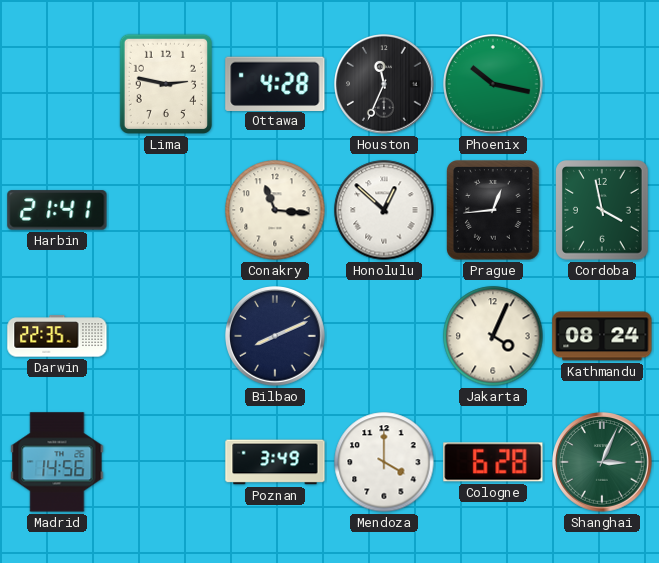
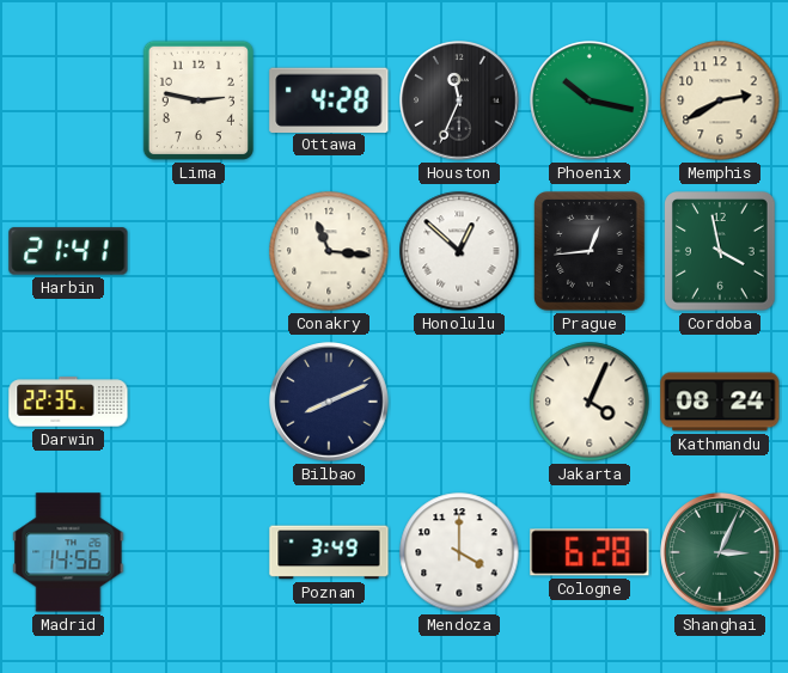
Memphis: none -> 2:40
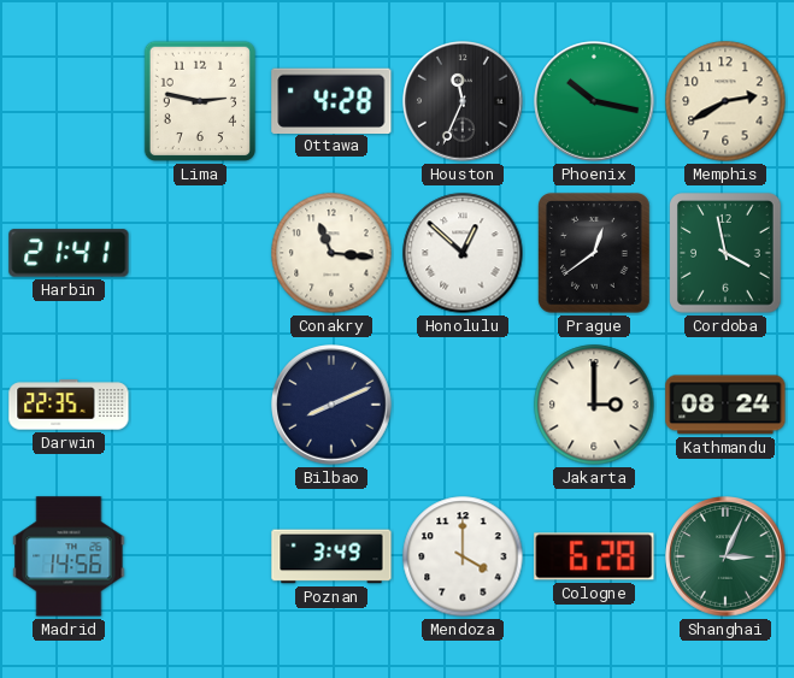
Prague: 12:44 -> 12:39
Jakarta: 4:04 -> 3:00
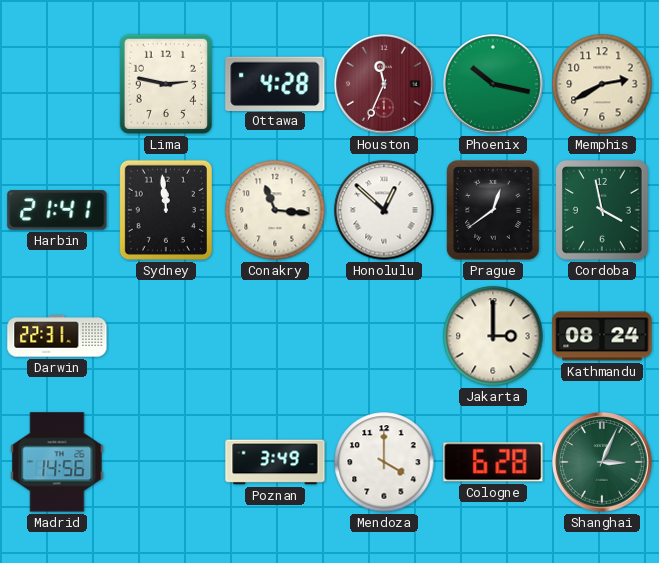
Houston dial: black -> burgundy
Sydney: none -> 11:59
Darwin: 22:35 -> 22:31
Bilbao: 8:11 -> none
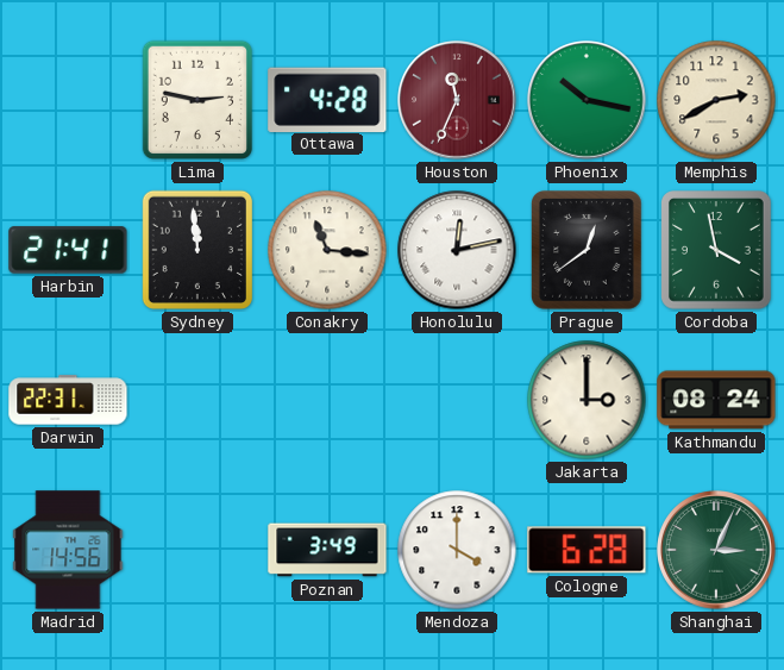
Honolulu: 12:52 -> 12:13
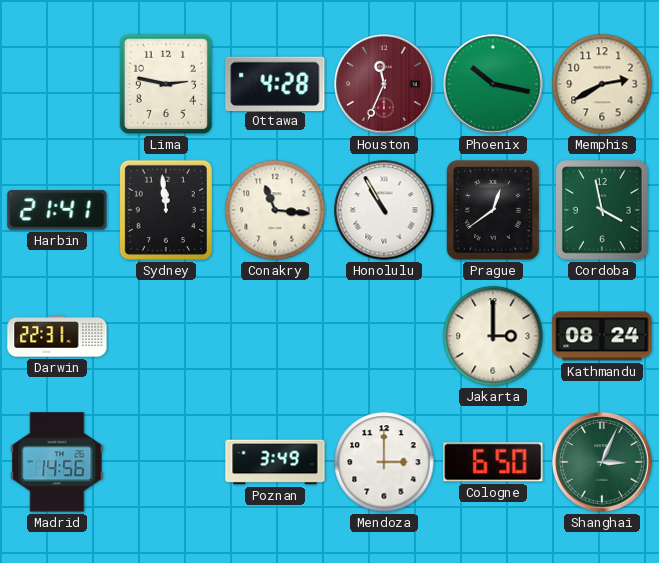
Honolulu: 12:13 -> 10:55
Mendoza: 4:00 -> 3:00
Cologne: 6:28 -> 6:50
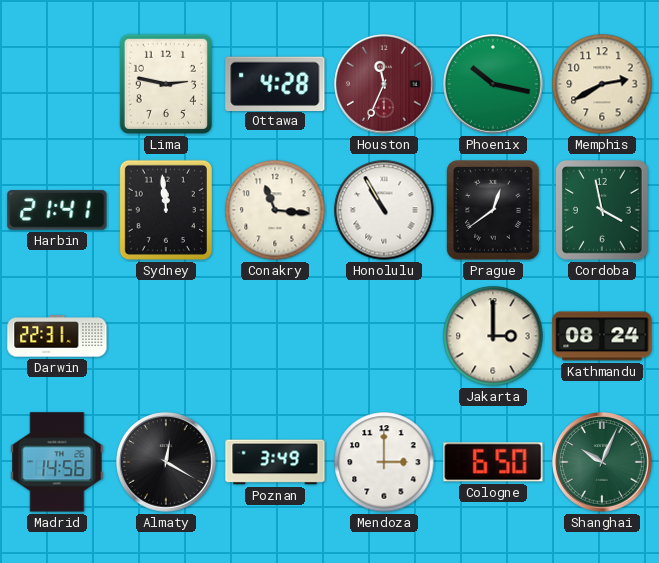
Almaty: none -> 12:20
Shanghai: 3:04 -> 10:04
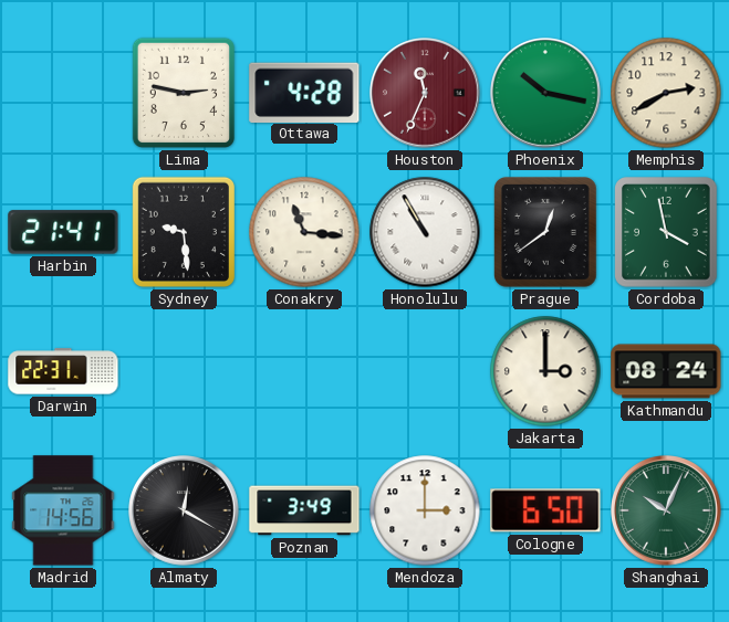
Sydney: 11:59 -> 9:29
